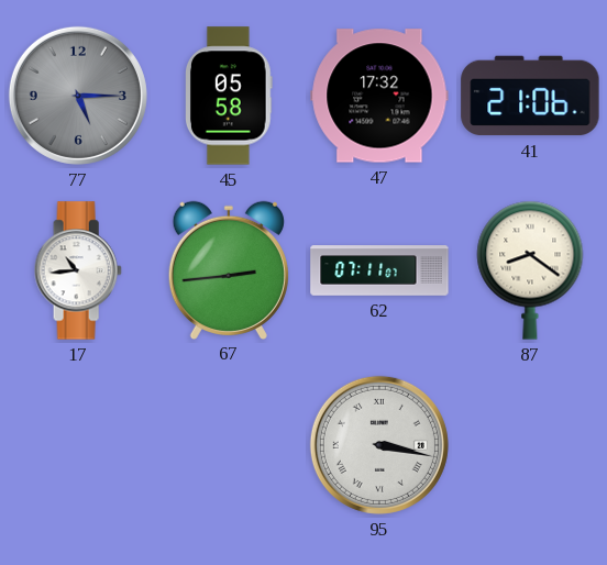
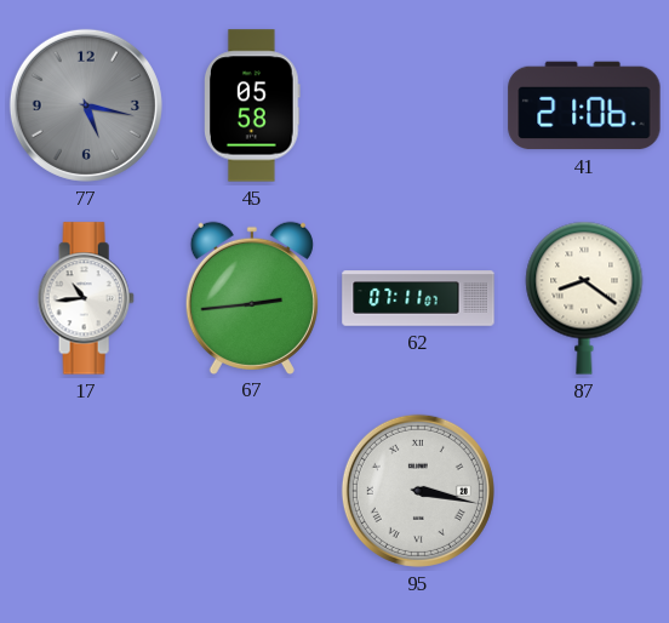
77: 5:15 -> 5:17
47: 17:32 -> none
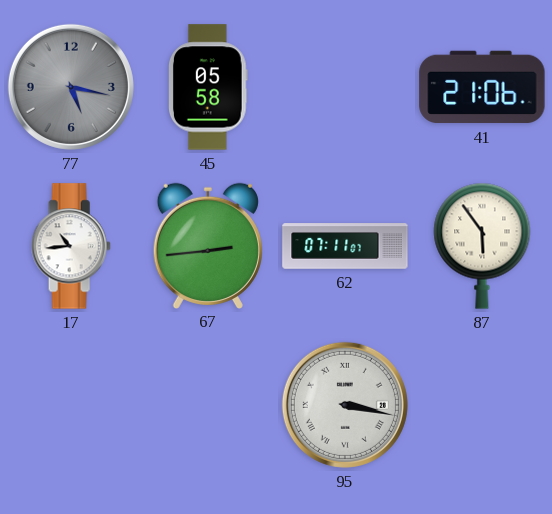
87: 8:21 -> 5:54
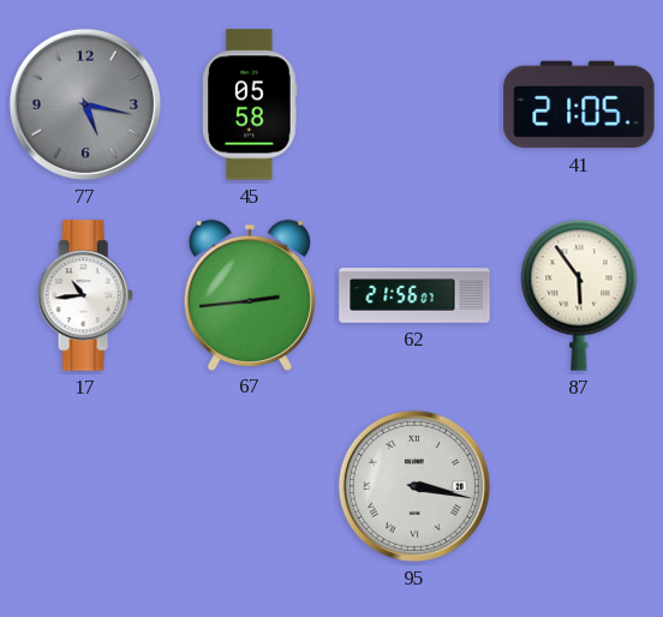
41: 21:06 -> 21:05
62: 07:11 -> 21:56
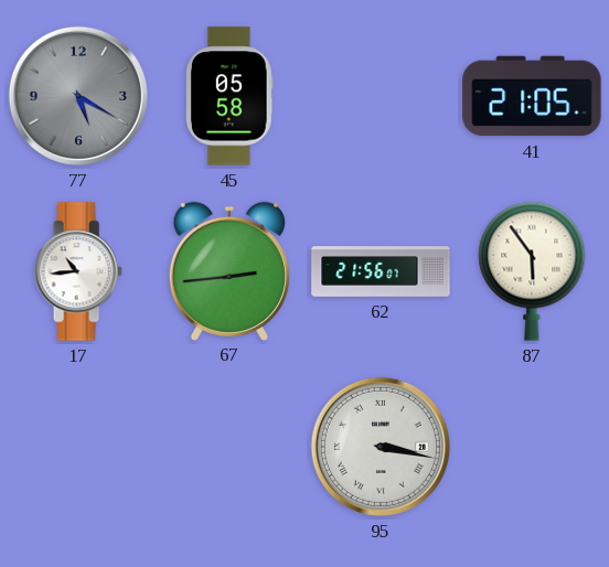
77: 5:17 -> 5:20
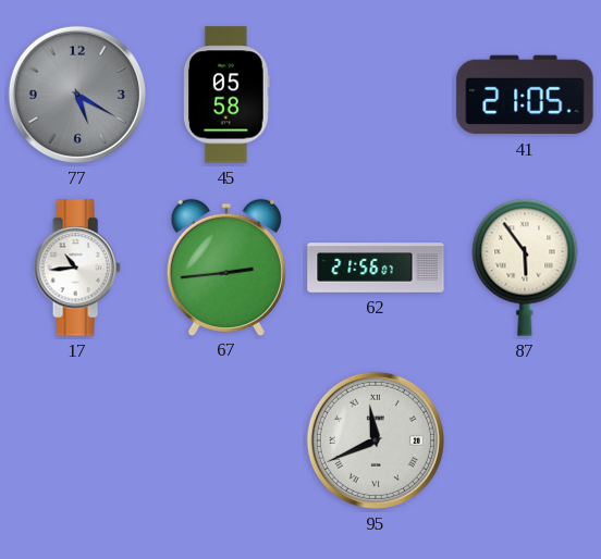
95: 3:17 -> 11:41
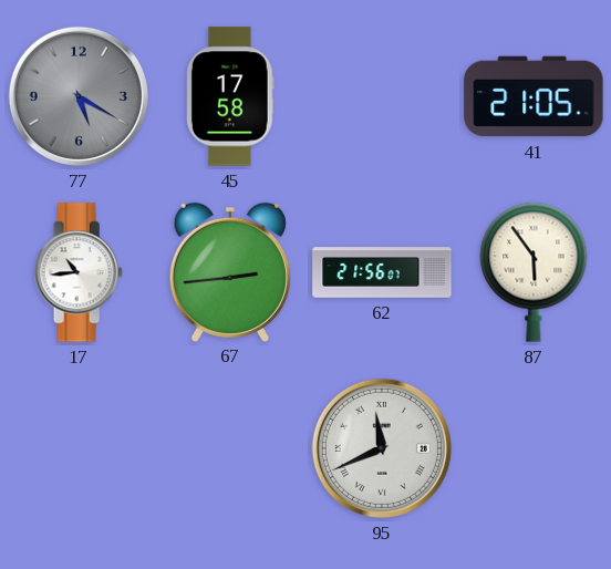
45: 05:58 -> 17:58
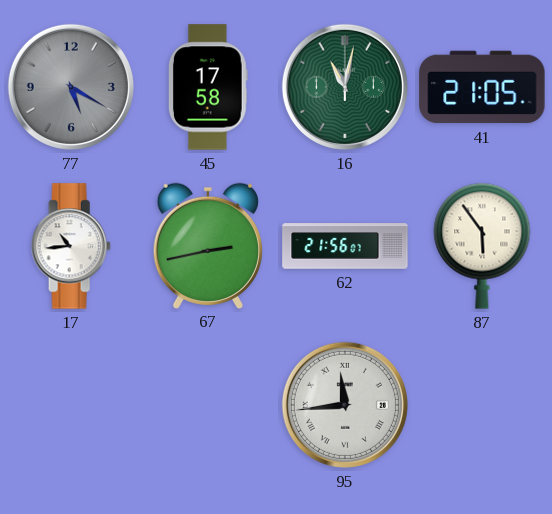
16: none -> 11:02
67: 2:44 -> 2:43
95: 11:41 -> 11:44
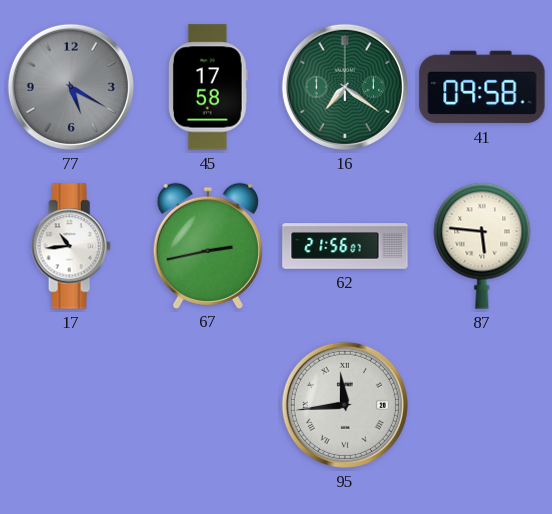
16: 11:02 -> 7:21
41: 21:05 -> 09:58
87: 5:54 -> 5:46
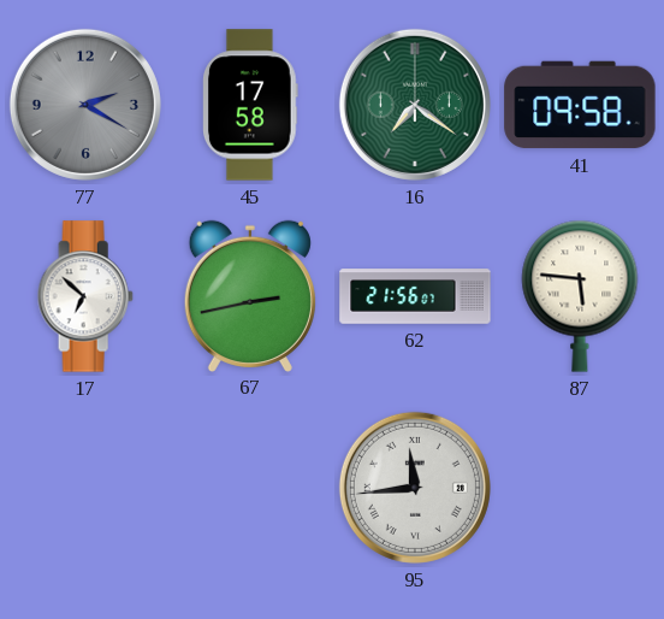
77: 5:20 -> 2:20
17: 10:44 -> 6:52
